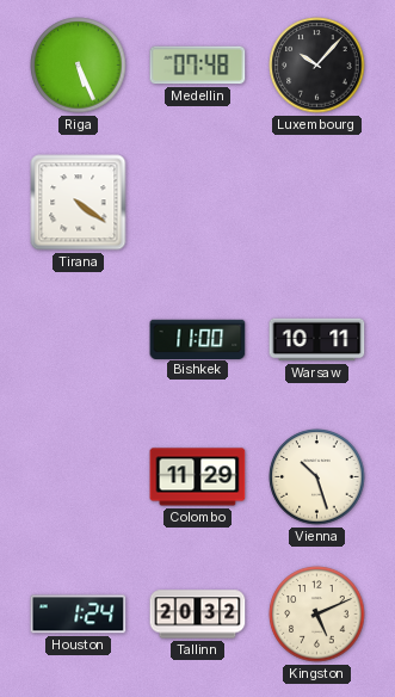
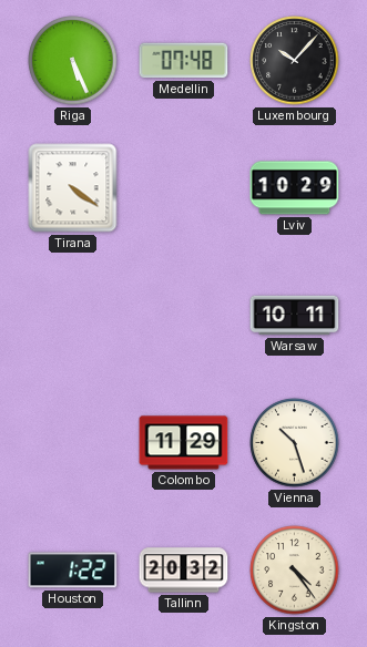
Lviv: none -> 10:29
Bishkek: 11:00 -> none
Houston: 1:24 -> 1:22
Kingston: 5:11 -> 4:24
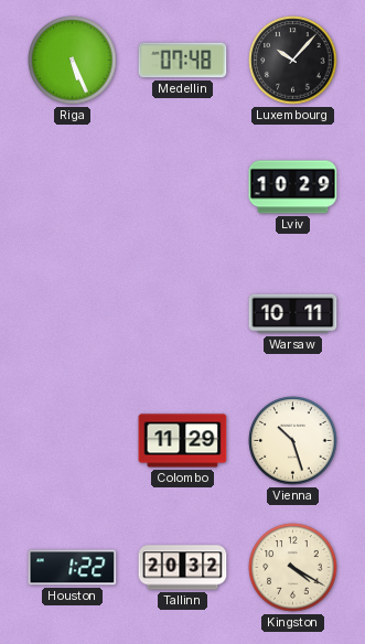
Tirana: 4:21 -> none
Kingston: 4:24 -> 4:20
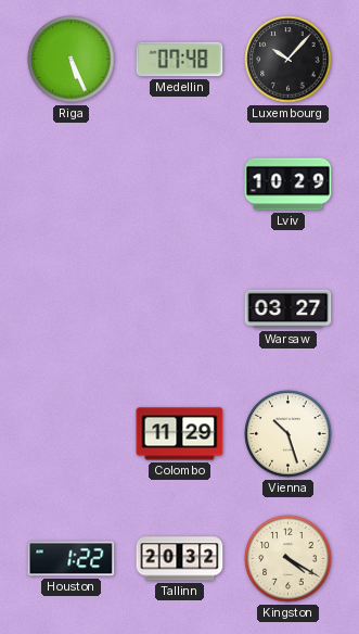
Warsaw: 10:11 -> 03:27
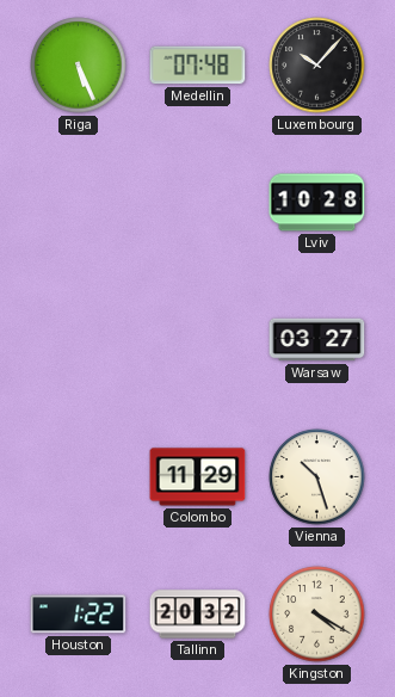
Lviv: 10:29 -> 10:28
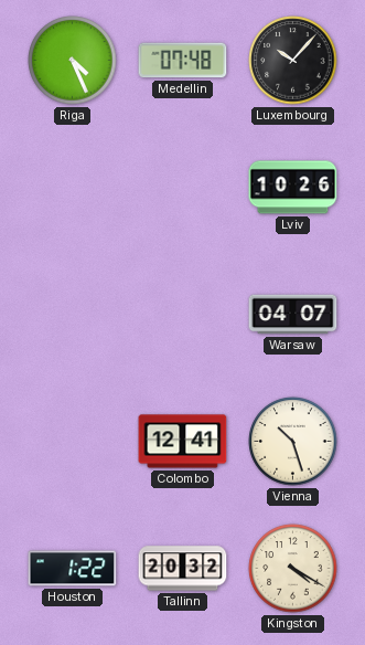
Riga: 5:26 -> 4:26
Lviv: 10:28 -> 10:26
Warsaw: 03:27 -> 04:07
Colombo: 11:29 -> 12:41
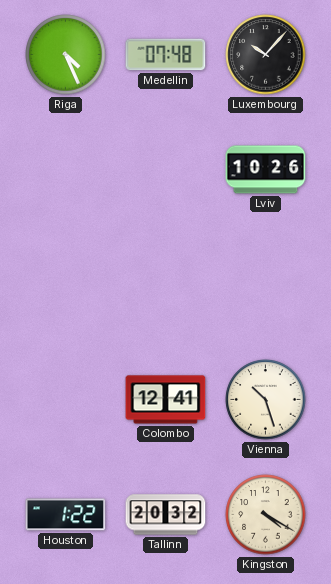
Warsaw: 04:07 -> none
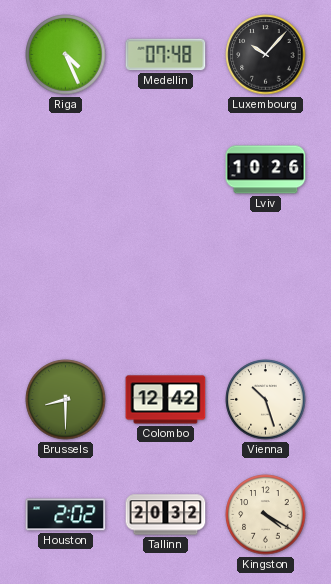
Brussels: none -> 8:30
Colombo: 12:41 -> 12:42
Houston: 1:22 -> 2:02
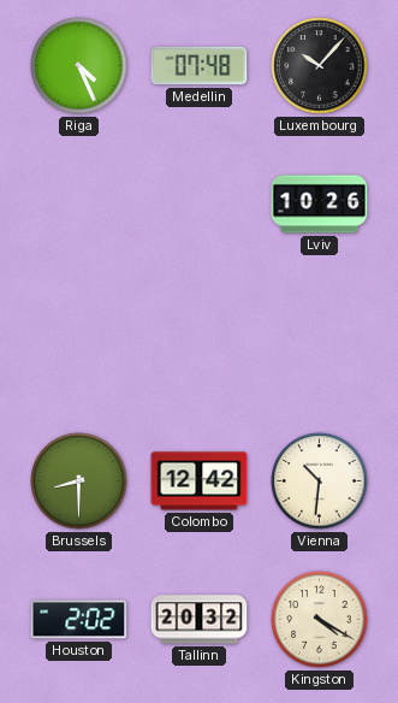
Vienna: 10:27 -> 10:31
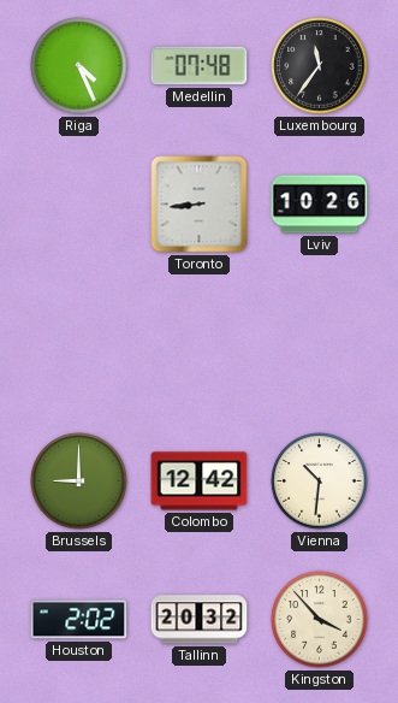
Luxembourg: 10:07 -> 11:36
Toronto: none -> 8:44
Brussels: 8:30 -> 9:00
Kingston: 4:20 -> 3:53
